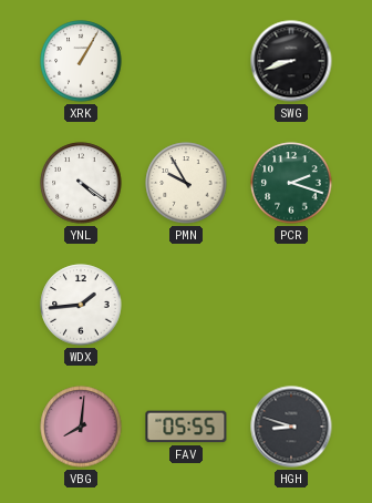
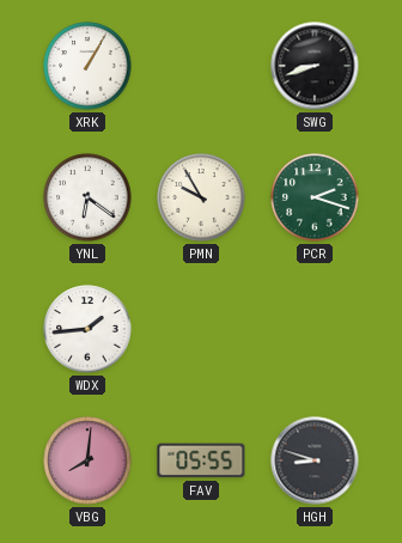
YNL: 4:21 -> 6:21
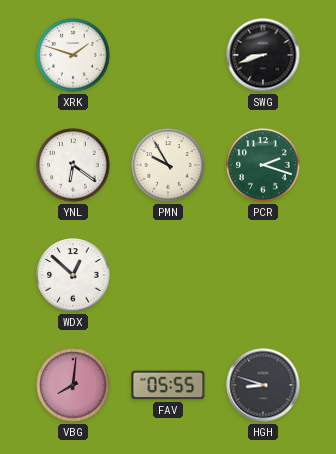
XRK: 1:05 -> 1:48
WDX: 1:44 -> 12:52
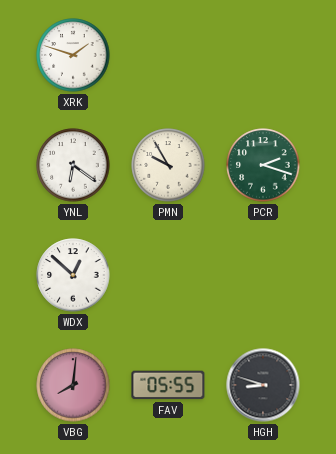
SWG: 8:42 -> none
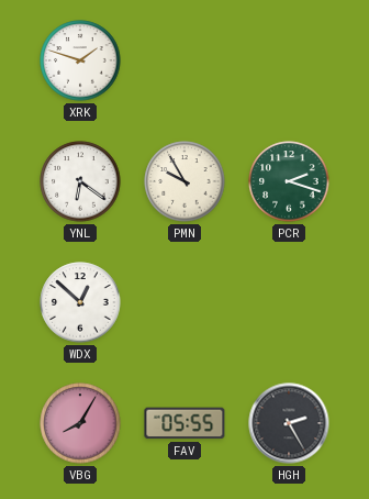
VBG: 8:01 -> 8:05
HGH: 8:48 -> 2:25
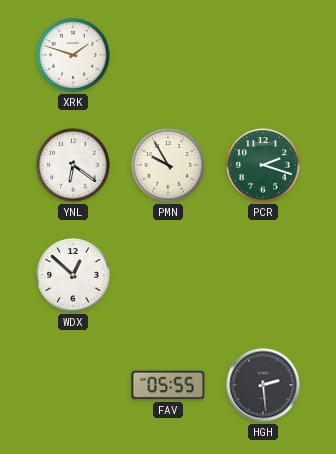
VBG: 8:05 -> none
HGH: 2:25 -> 2:29
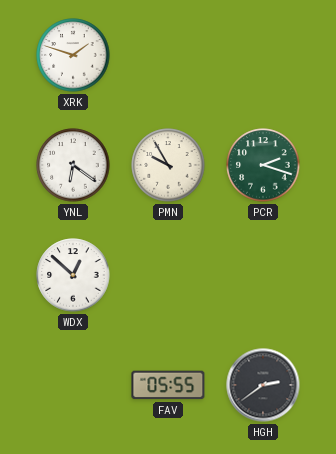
HGH: 2:29 -> 2:39
